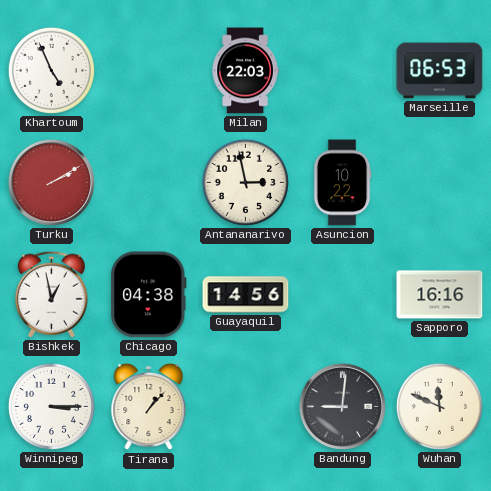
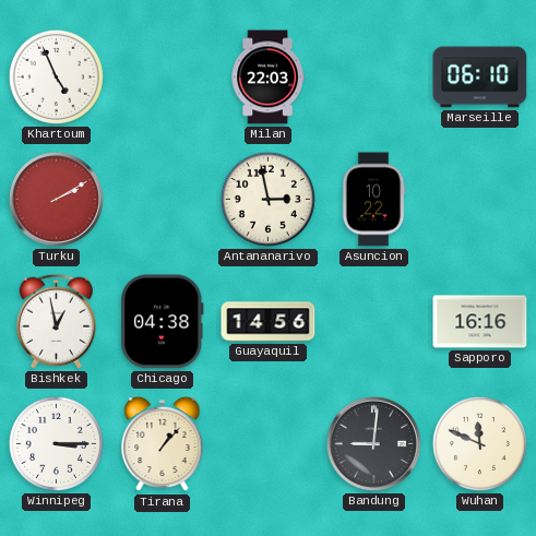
Marseille: 06:53 -> 06:10
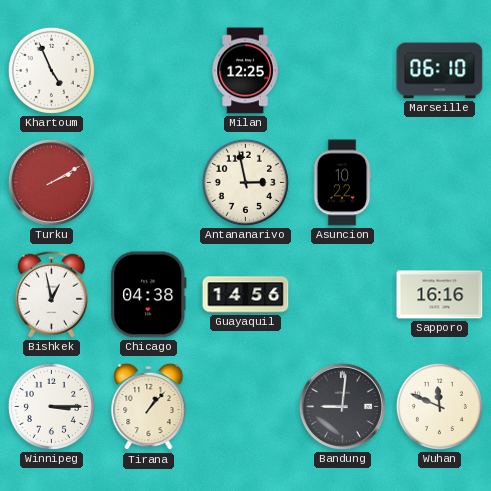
Milan: 22:03 -> 12:25
